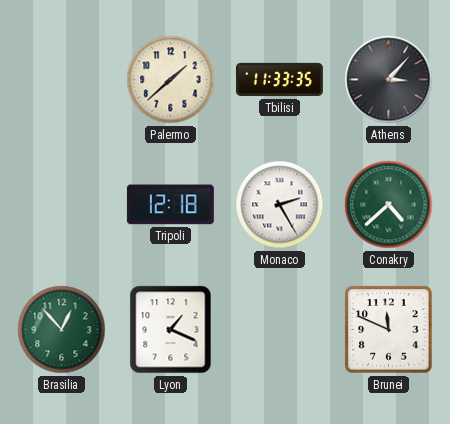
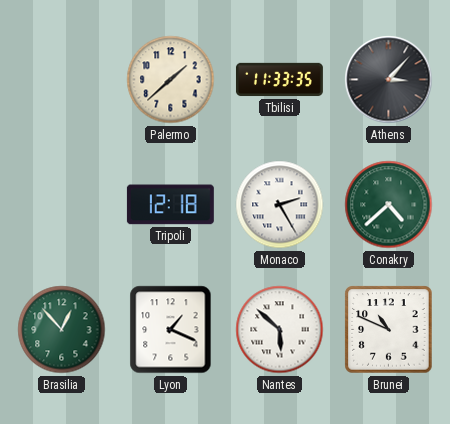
Nantes: none -> 5:52
Brunei: 11:49 -> 10:49
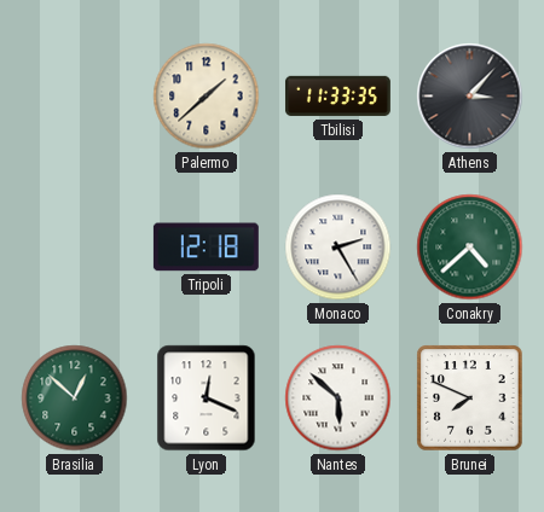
Brasilia: 12:53 -> 12:52
Lyon: 1:19 -> 12:19
Brunei: 10:49 -> 7:49
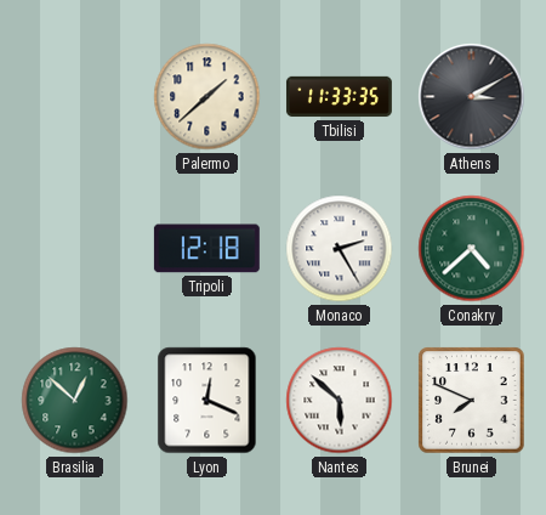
Athens: 3:07 -> 3:10
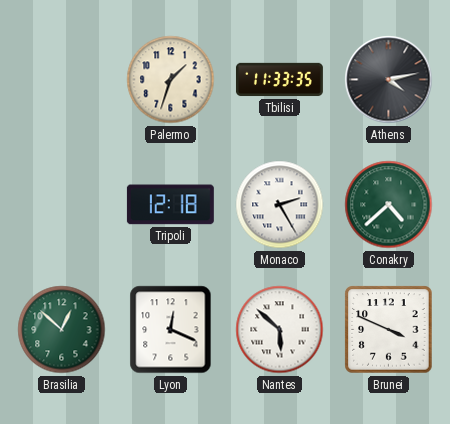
Palermo: 1:38 -> 1:33
Athens: 3:10 -> 4:13
Brunei: 7:49 -> 3:49
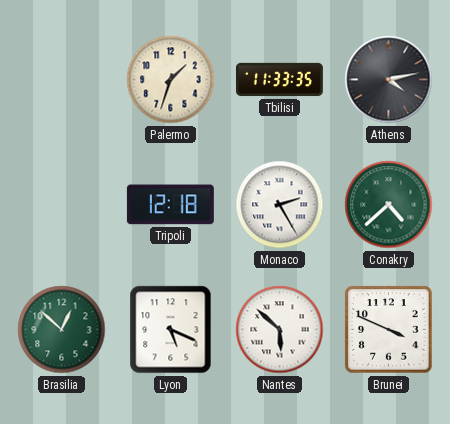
Lyon: 12:19 -> 5:19
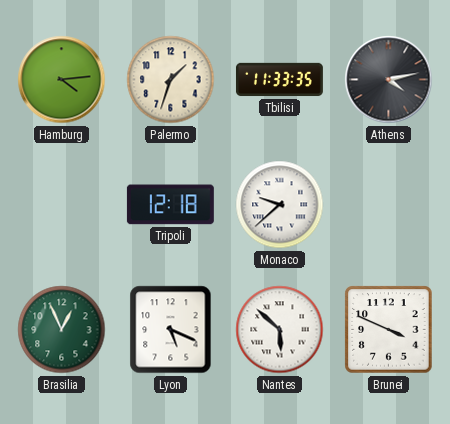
Hamburg: none -> 4:14
Monaco: 2:25 -> 9:38
Conakry: 4:38 -> none
Brasilia: 12:52 -> 12:56
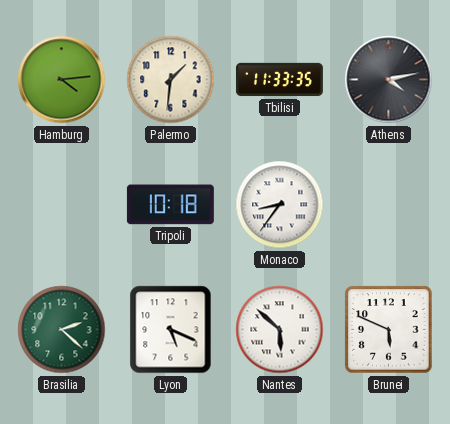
Palermo: 1:33 -> 1:31
Tripoli: 12:18 -> 10:18
Monaco: 9:38 -> 8:36
Brasilia: 12:56 -> 2:22
Brunei: 3:49 -> 5:49
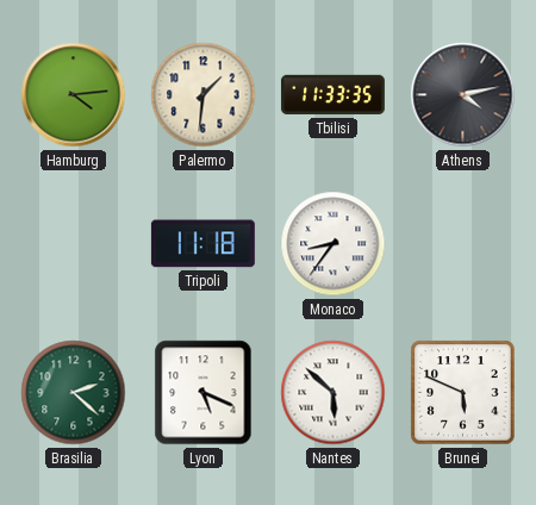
Tripoli: 10:18 -> 11:18
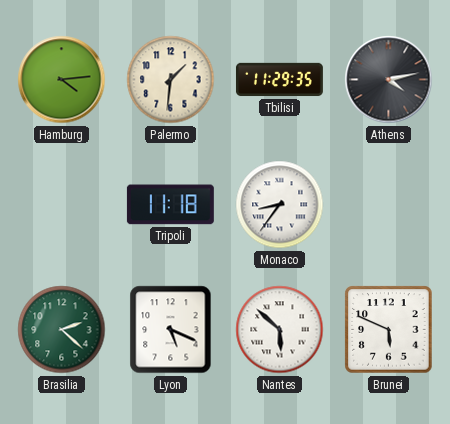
Tbilisi: 11:33 -> 11:29
